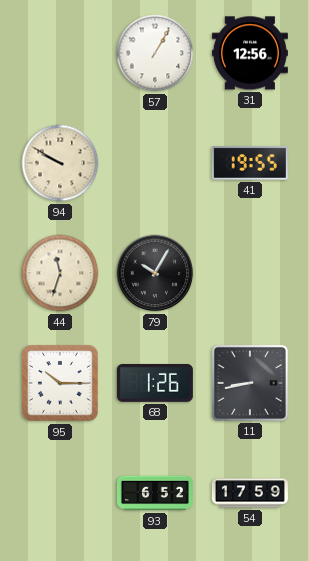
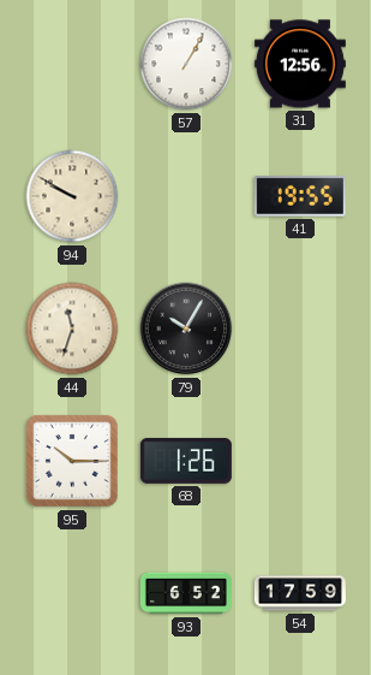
11: 8:43 -> none
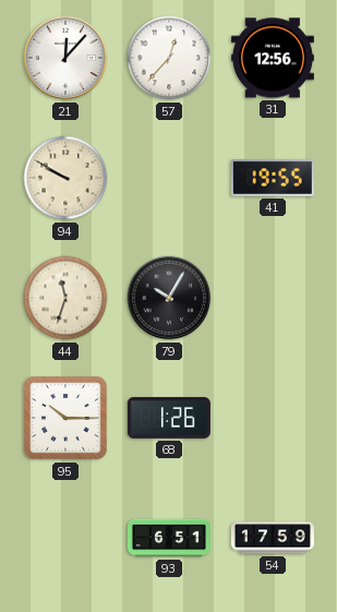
21: none -> 12:07
57: 1:05 -> 12:37
93: 6:52 -> 6:51
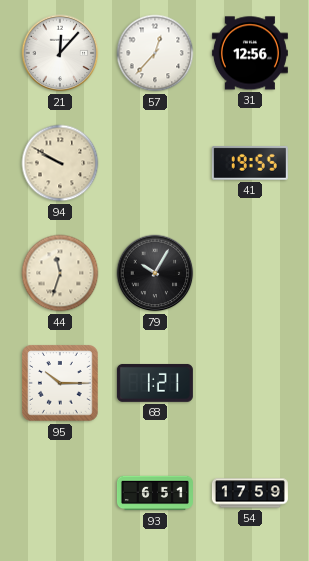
68: 1:26 -> 1:21
